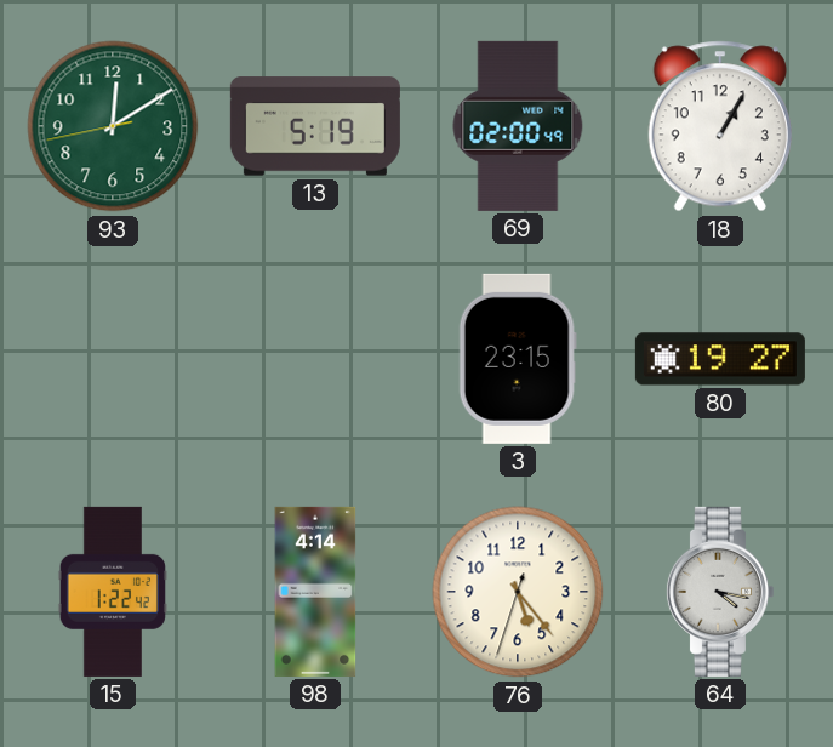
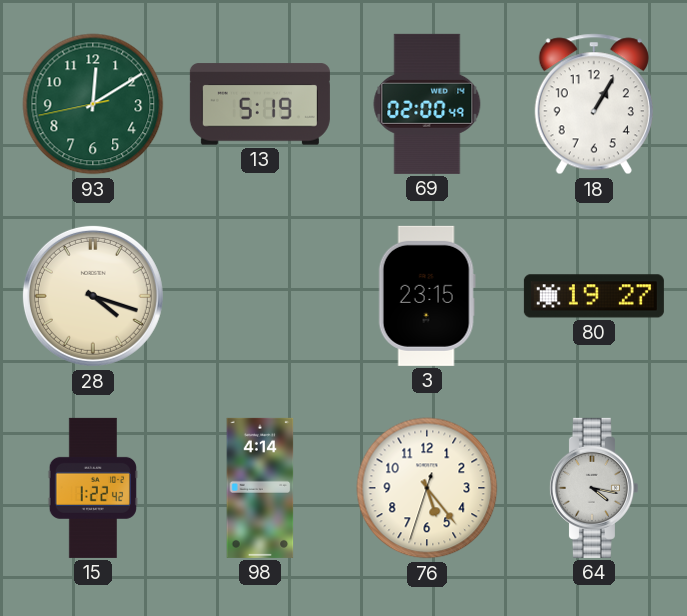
28: none -> 4:18
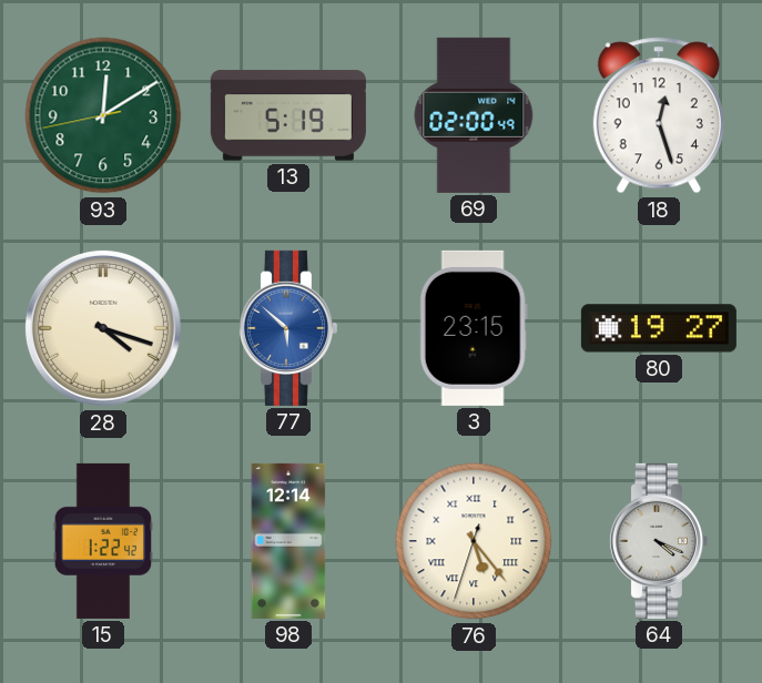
18: 1:05 -> 12:27
77: none -> 5:52
98: 4:14 -> 12:14
76 numerals: Arabic -> Roman
64: 4:17 -> 4:19
